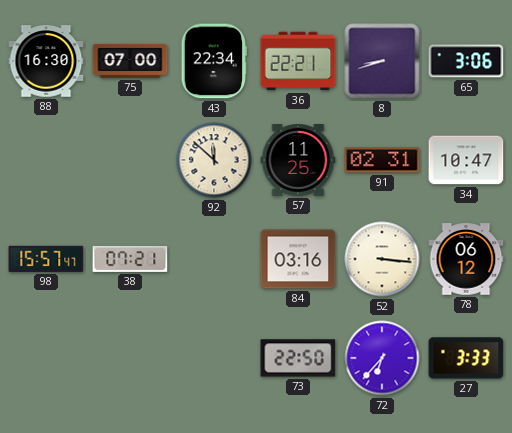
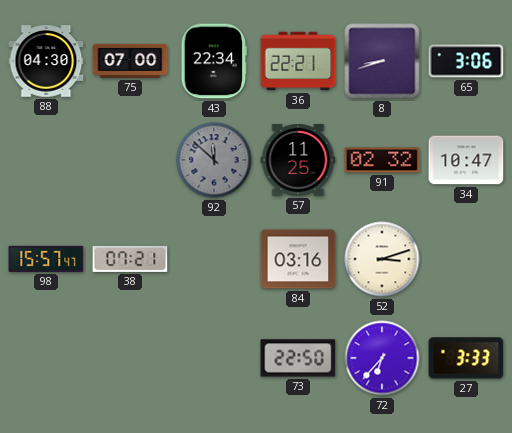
88: 16:30 -> 04:30
92 dial: cream -> grey
91: 02:31 -> 02:32
52: 3:16 -> 3:12
78: 06:12 -> none
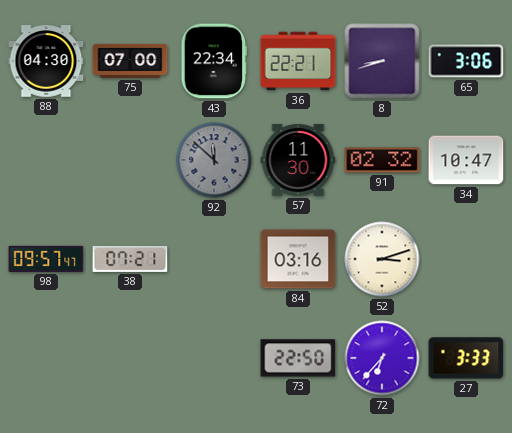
57: 11:25 -> 11:30
98: 15:57 -> 09:57
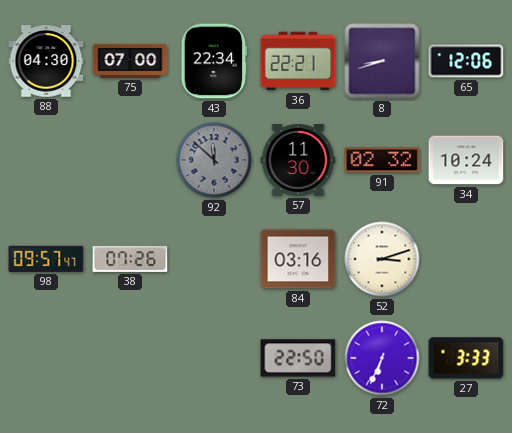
65: 3:06 -> 12:06
34: 10:47 -> 10:24
38: 07:21 -> 07:26
72: 6:37 -> 6:34
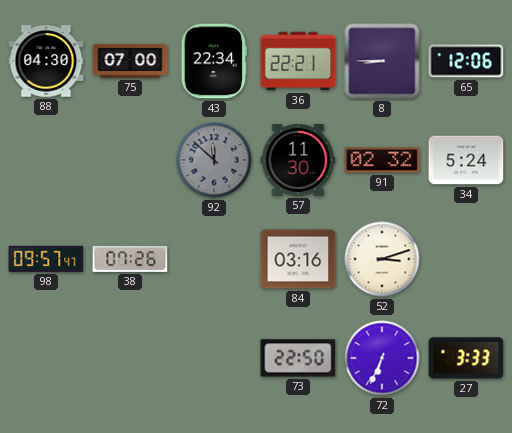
8: 8:42 -> 8:45
34: 10:24 -> 5:24
